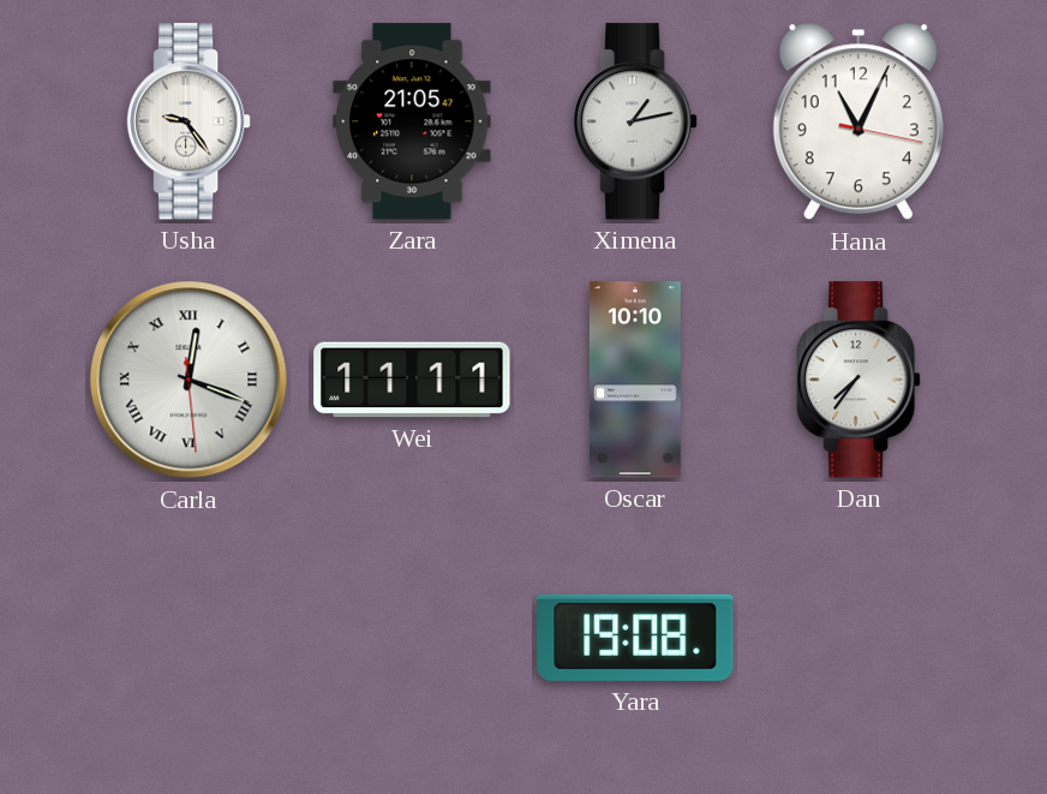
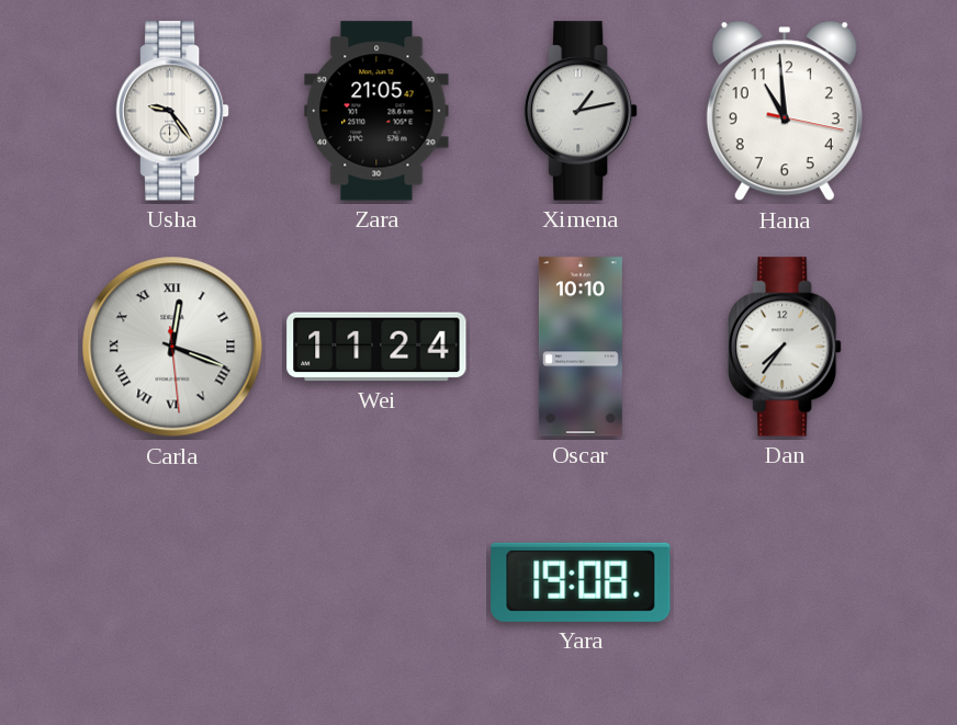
Hana: 11:04 -> 10:59
Wei: 11:11 -> 11:24
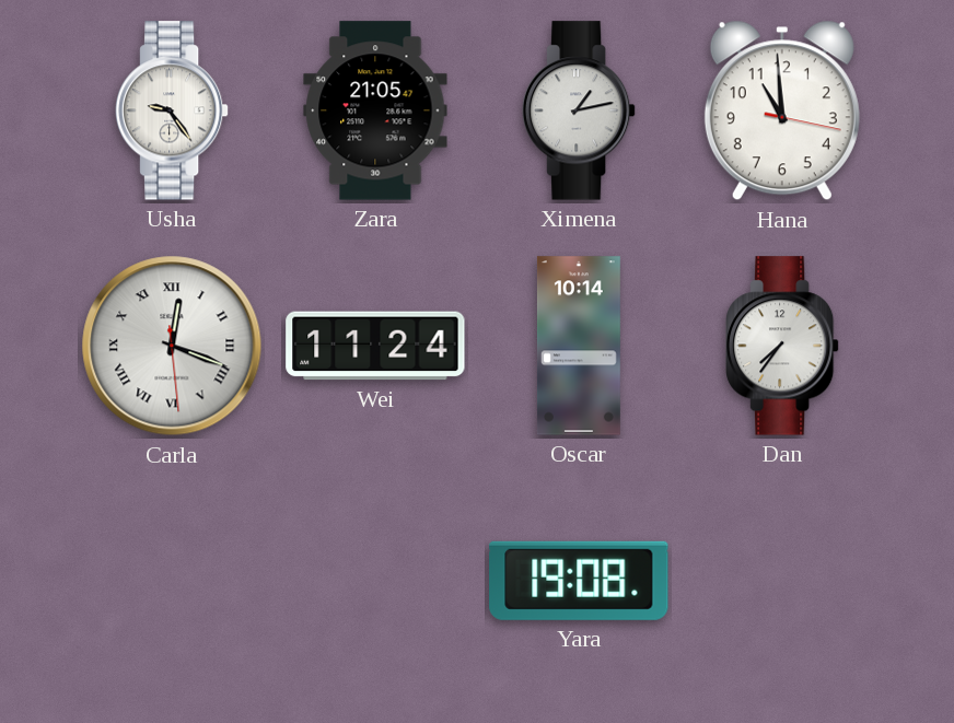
Oscar: 10:10 -> 10:14
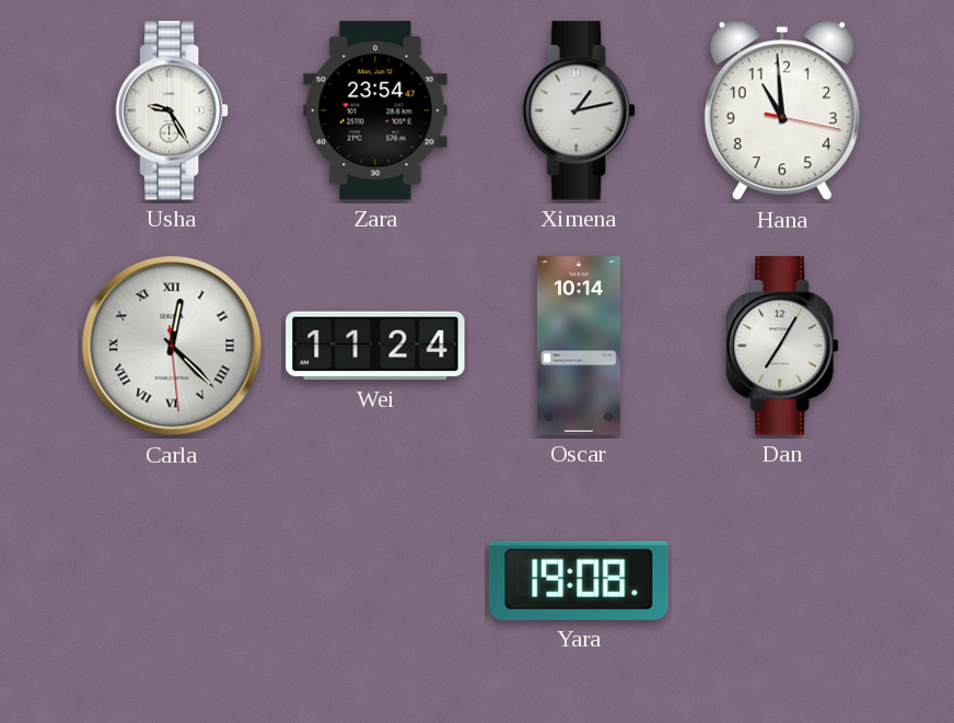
Usha: 9:24 -> 9:25
Zara: 21:05 -> 23:54
Carla: 12:18 -> 12:22
Dan: 7:36 -> 7:05
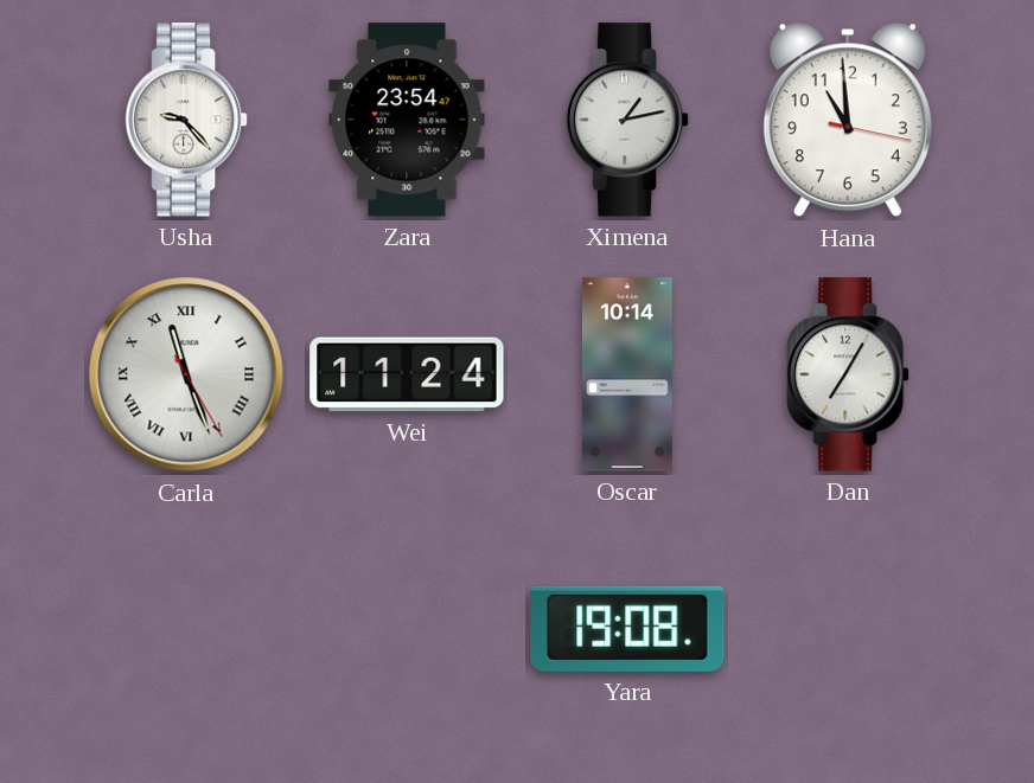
Usha: 9:25 -> 9:23
Carla: 12:22 -> 11:26
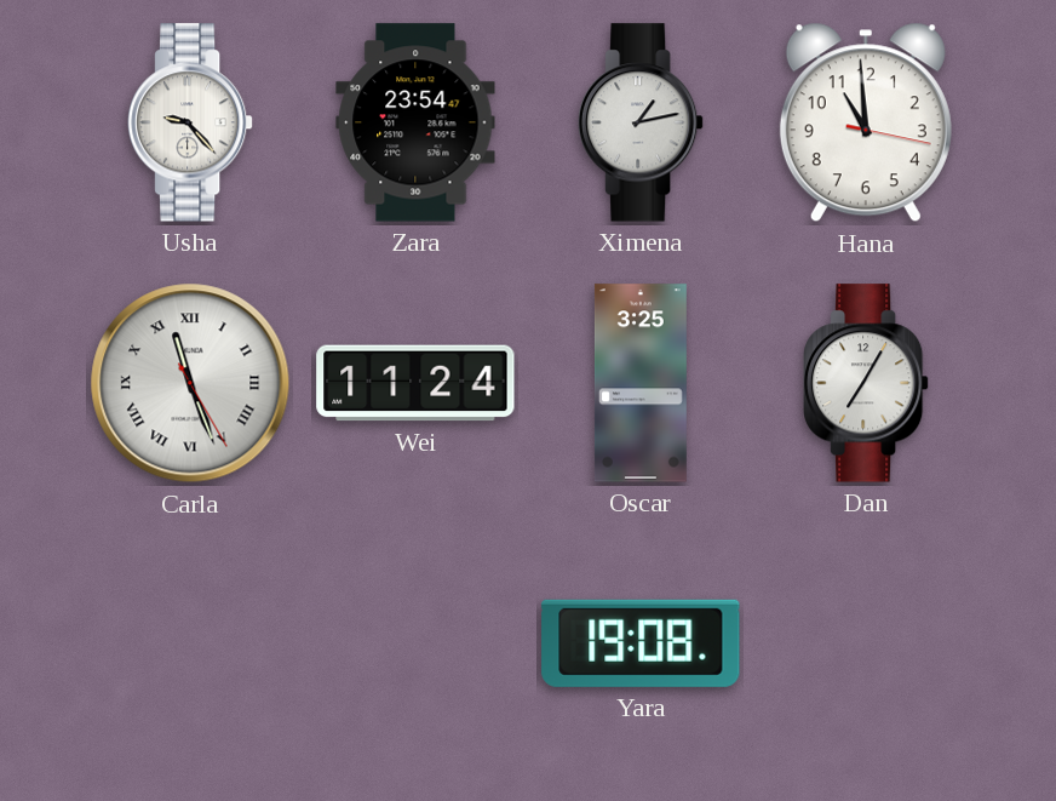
Oscar: 10:14 -> 3:25
